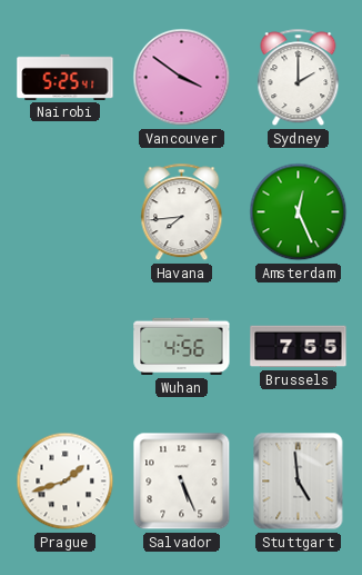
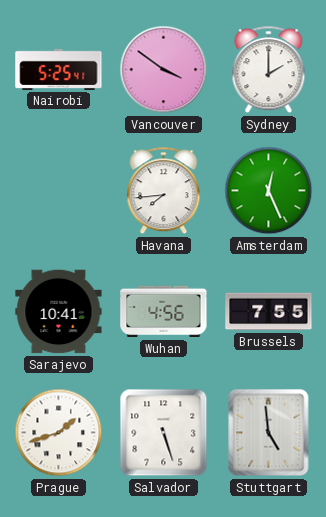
Sarajevo: none -> 10:41
Salvador: 5:26 -> 5:27
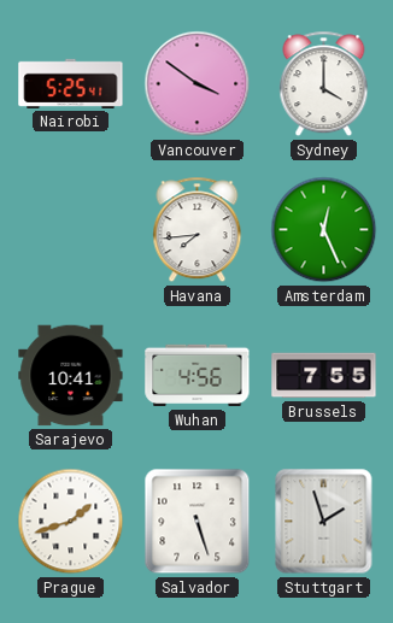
Sydney: 2:00 -> 4:00
Stuttgart: 4:59 -> 1:57
